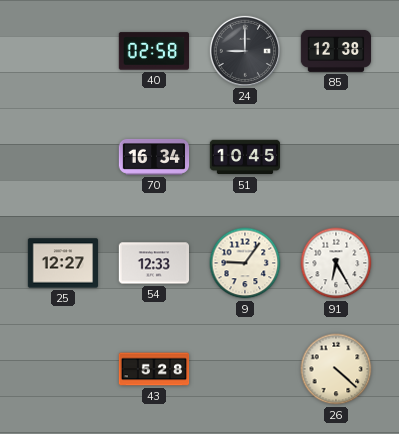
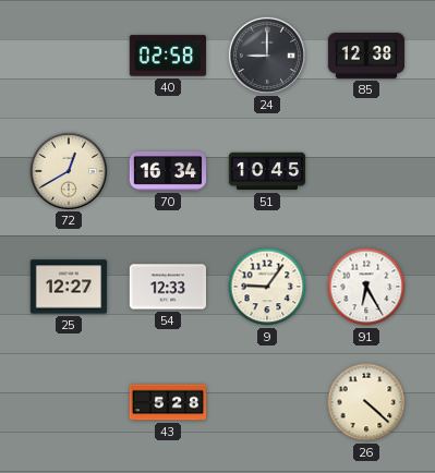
72: none -> 12:40
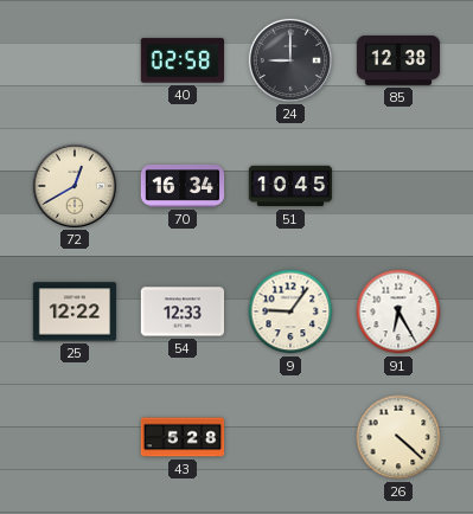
25: 12:27 -> 12:22
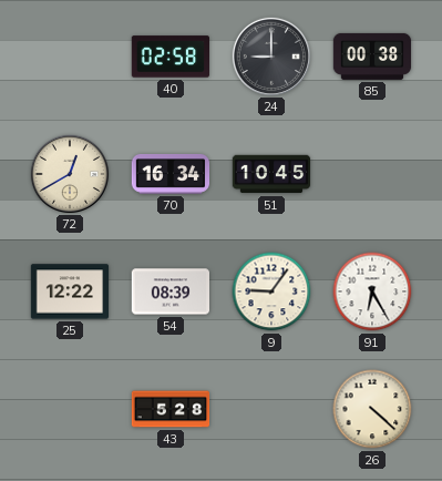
85: 12:38 -> 00:38
54: 12:33 -> 08:39
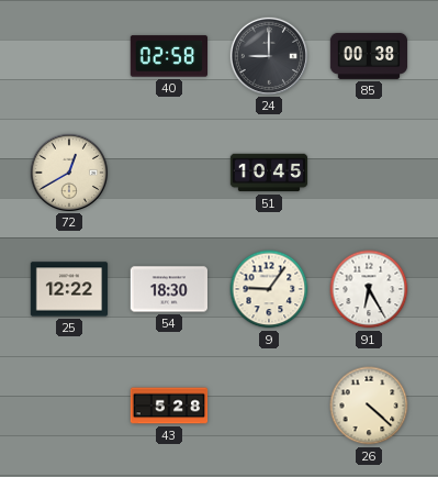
70: 16:34 -> none
54: 08:39 -> 18:30
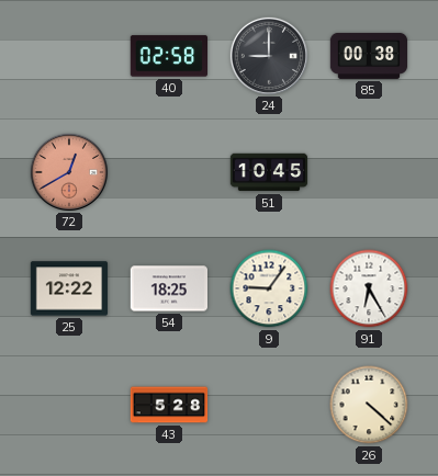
72 dial: cream -> salmon
54: 18:30 -> 18:25
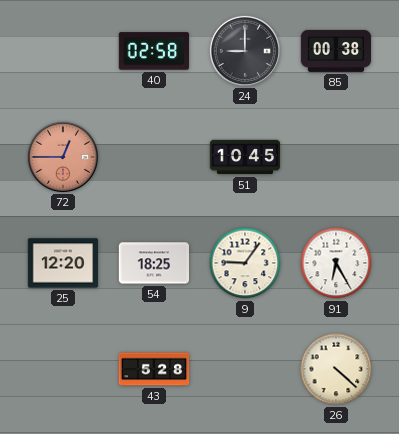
72: 12:40 -> 12:45
25: 12:22 -> 12:20
